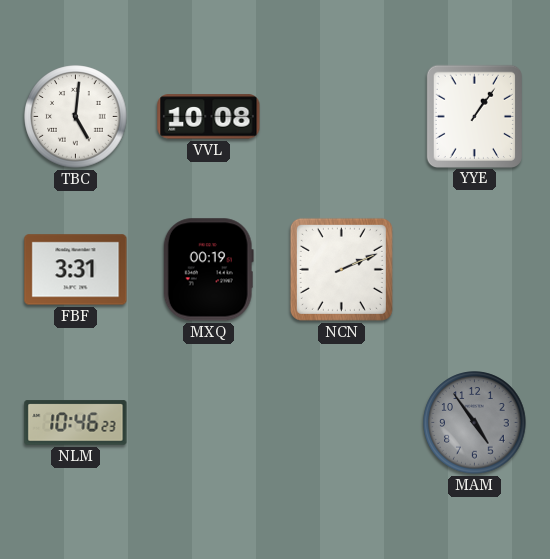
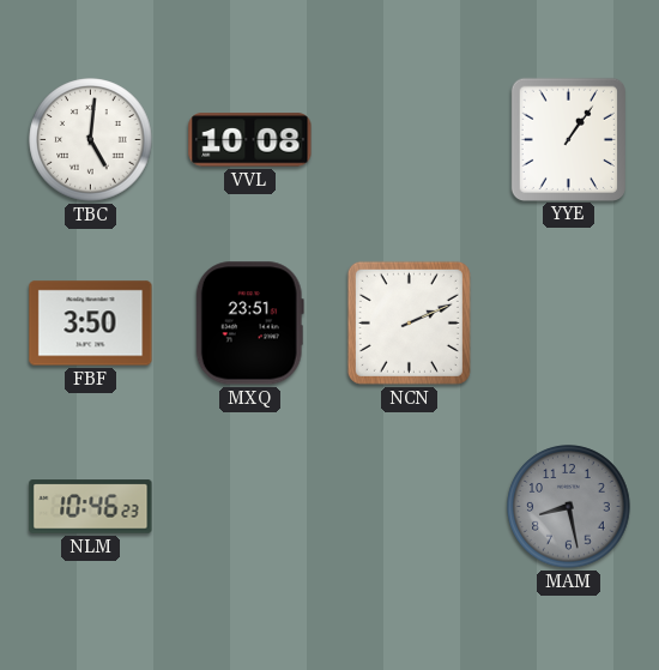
FBF: 3:31 -> 3:50
MXQ: 00:19 -> 23:51
MAM: 4:54 -> 8:28
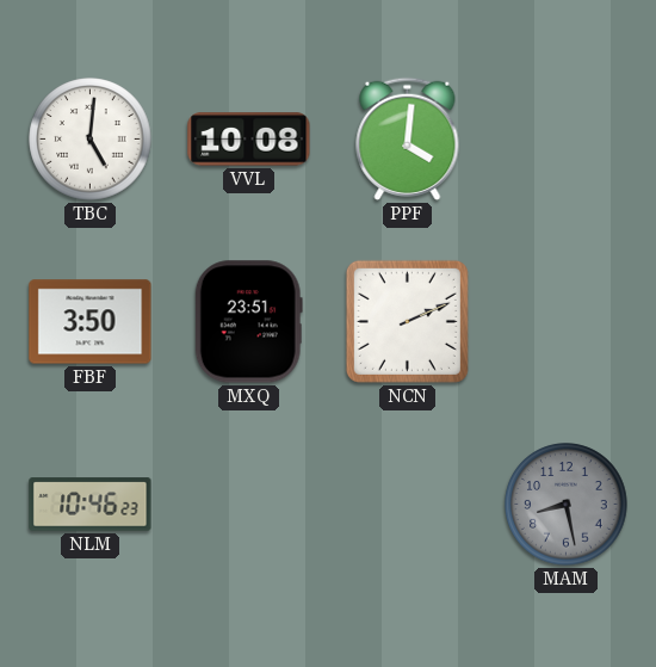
PPF: none -> 4:01
YYE: 1:06 -> none
